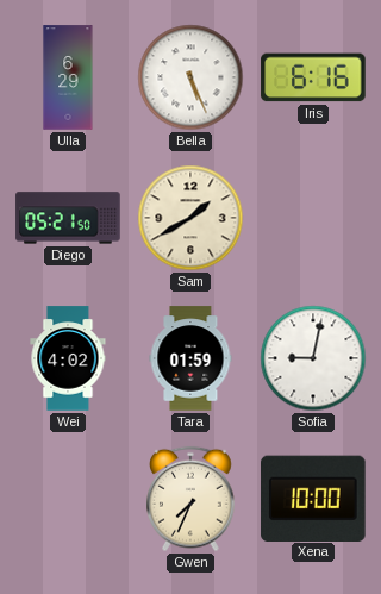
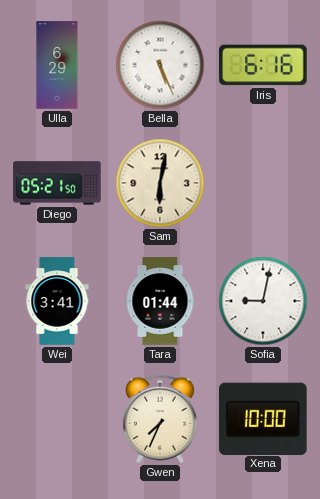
Sam: 1:40 -> 6:02
Wei: 4:02 -> 3:41
Tara: 01:59 -> 01:44
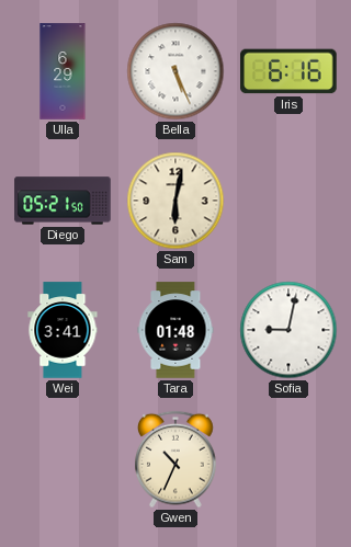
Tara: 01:44 -> 01:48
Gwen: 7:34 -> 10:34
Xena: 10:00 -> none
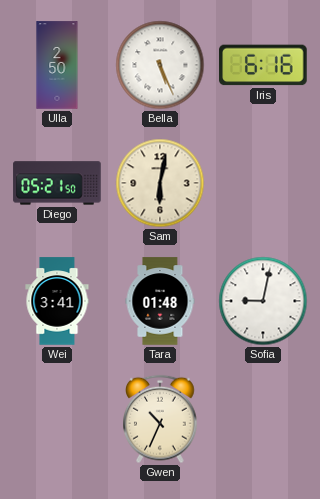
Ulla: 6:29 -> 2:50
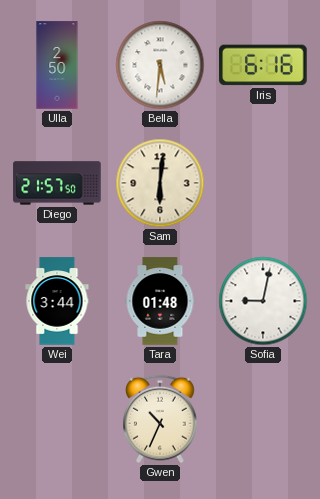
Bella: 5:26 -> 5:31
Diego: 05:21 -> 21:57
Sam: 6:02 -> 6:01
Wei: 3:41 -> 3:44
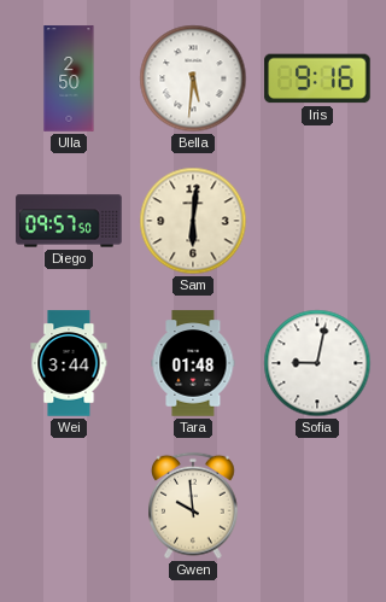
Iris: 6:16 -> 9:16
Diego: 21:57 -> 09:57
Gwen: 10:34 -> 9:59
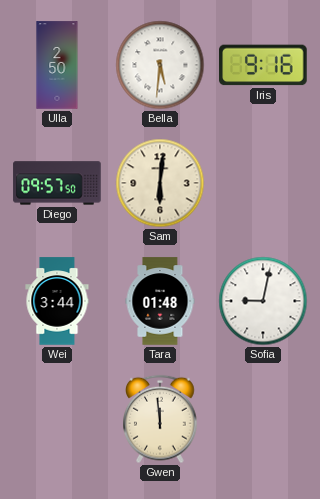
Gwen: 9:59 -> 11:59
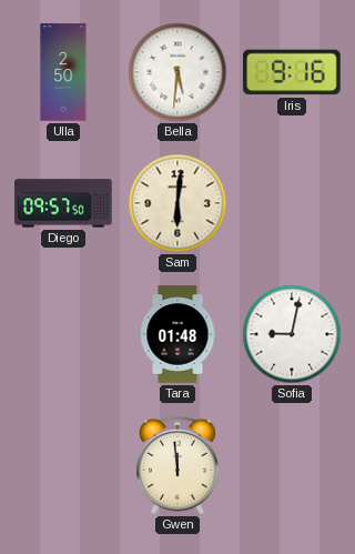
Wei: 3:44 -> none
